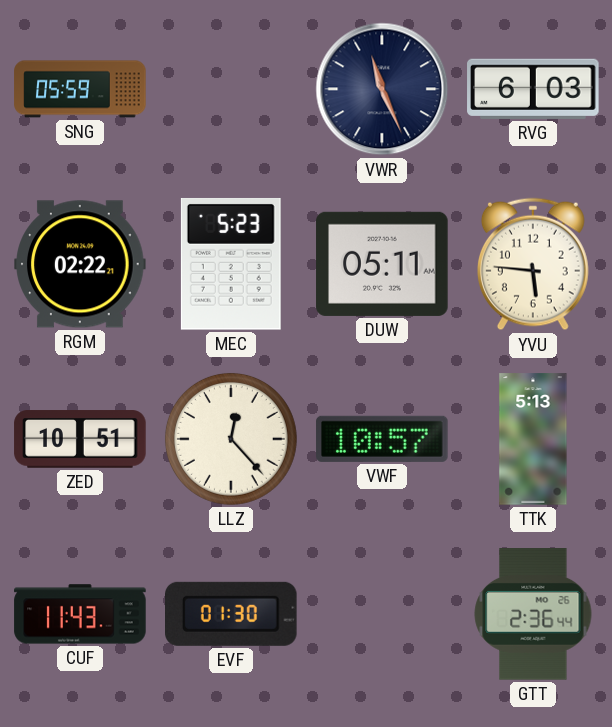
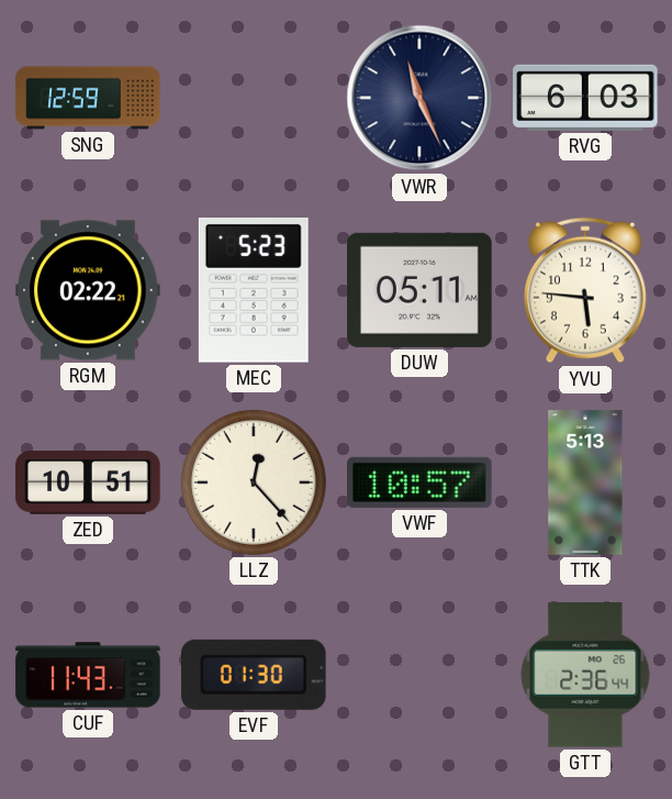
SNG: 05:59 -> 12:59
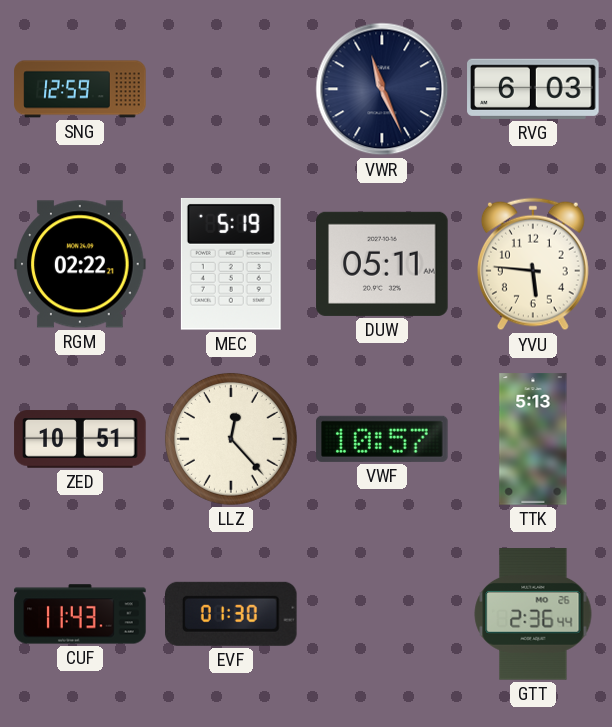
MEC: 5:23 -> 5:19
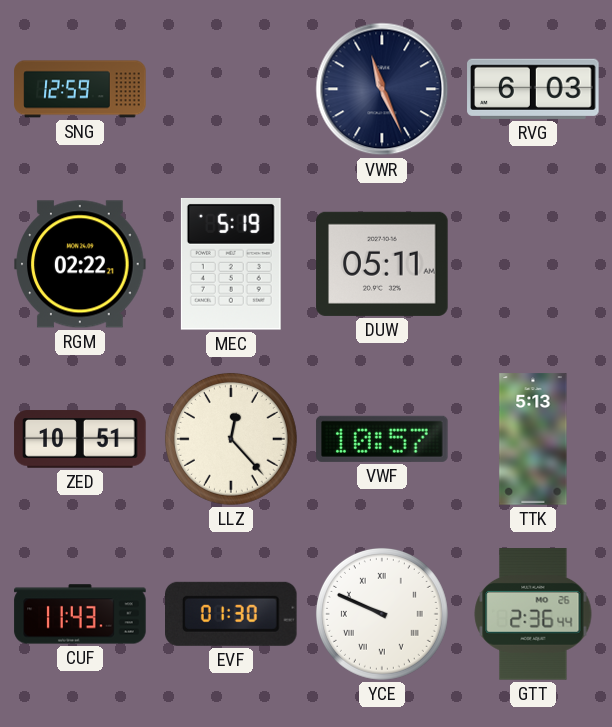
YVU: 5:46 -> none
YCE: none -> 9:49
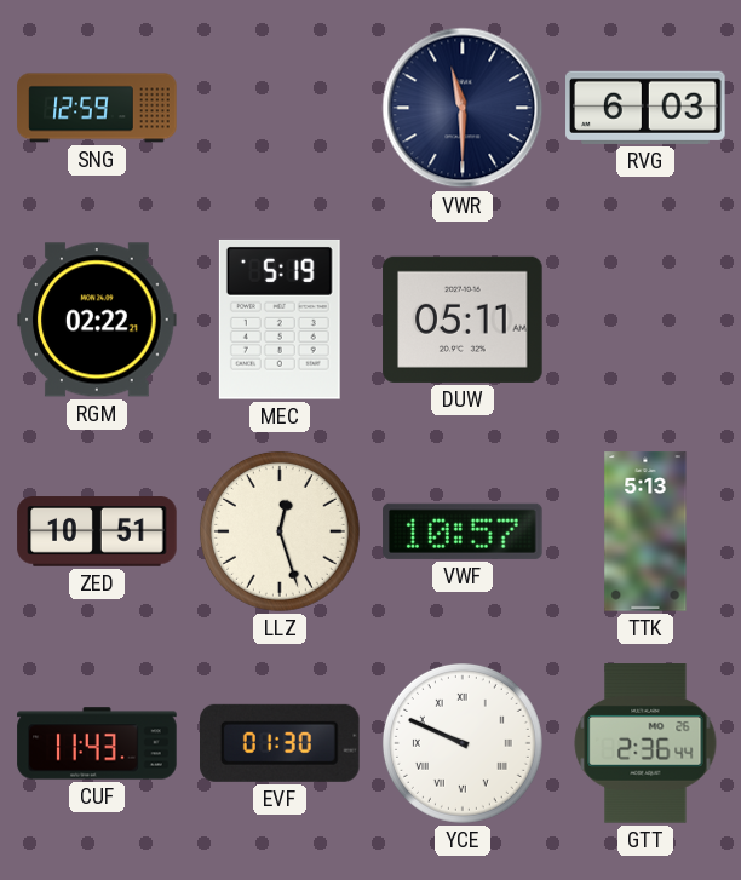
VWR: 11:26 -> 11:30
LLZ: 12:23 -> 12:27
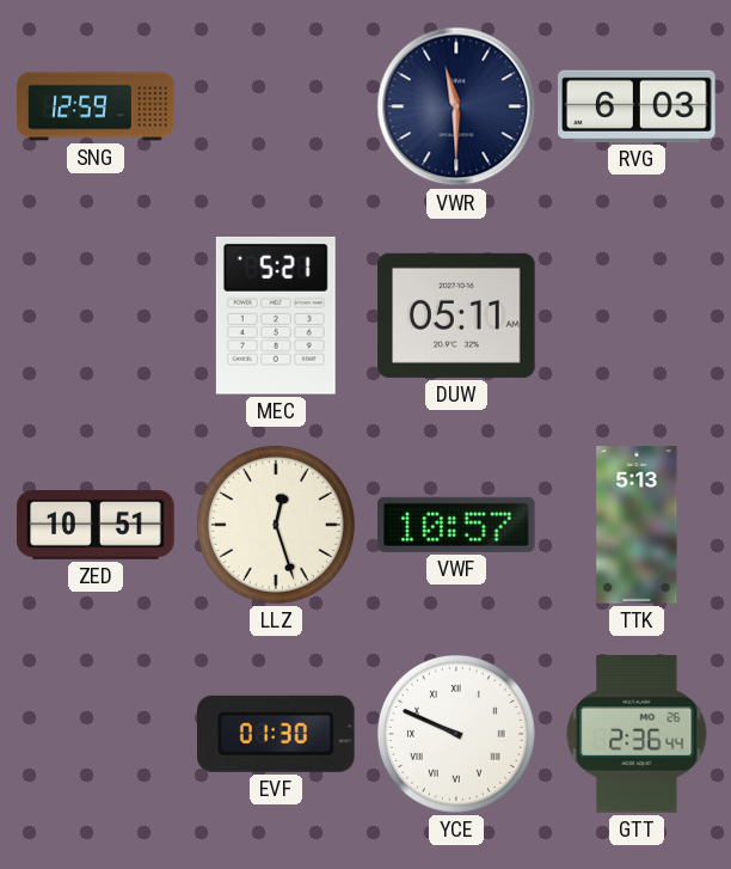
RGM: 02:22 -> none
MEC: 5:19 -> 5:21
CUF: 11:43 -> none
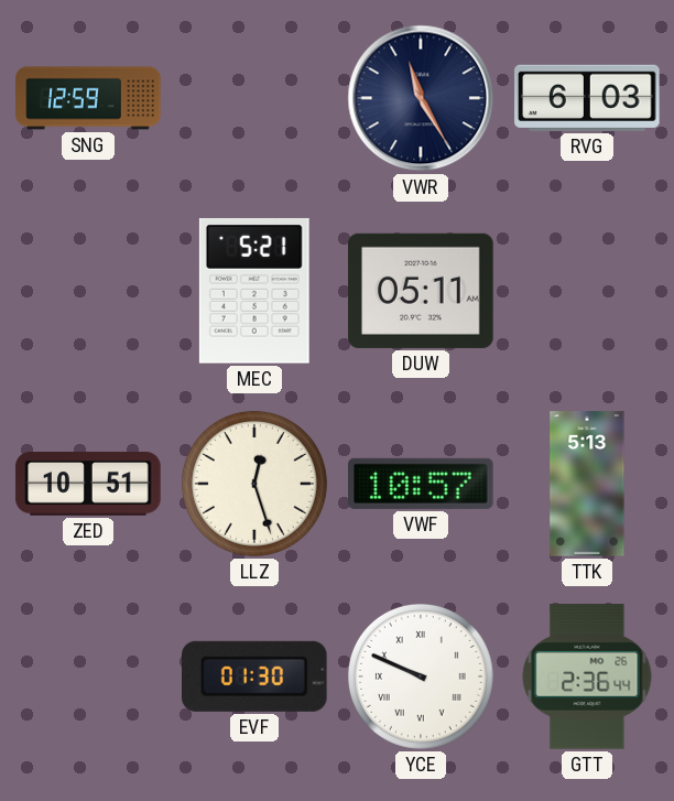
VWR: 11:30 -> 11:25
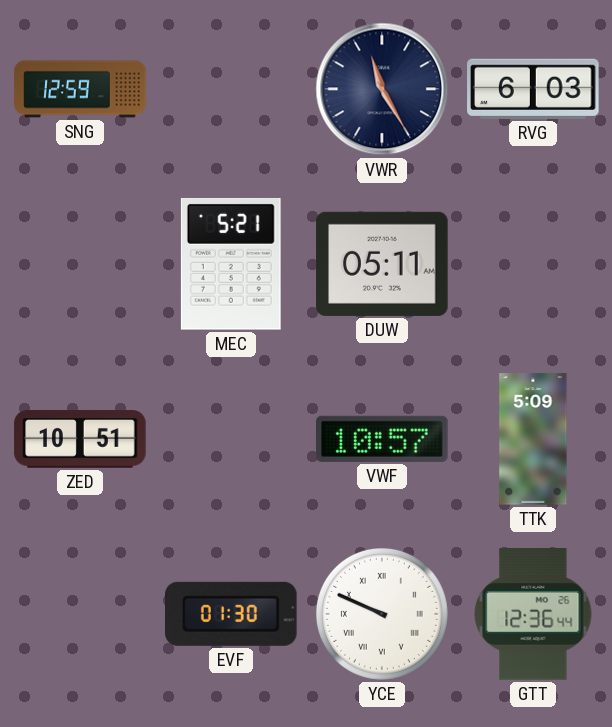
LLZ: 12:27 -> none
TTK: 5:13 -> 5:09
GTT: 2:36 -> 12:36
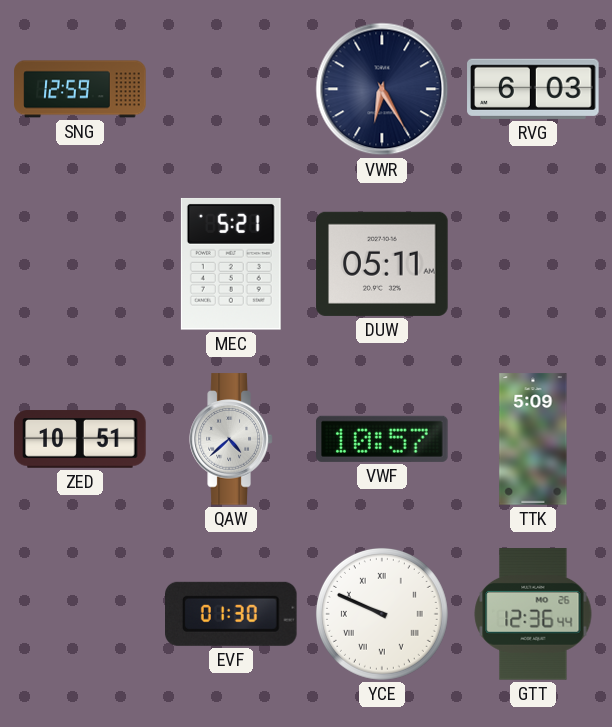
VWR: 11:25 -> 6:25
QAW: none -> 4:38
